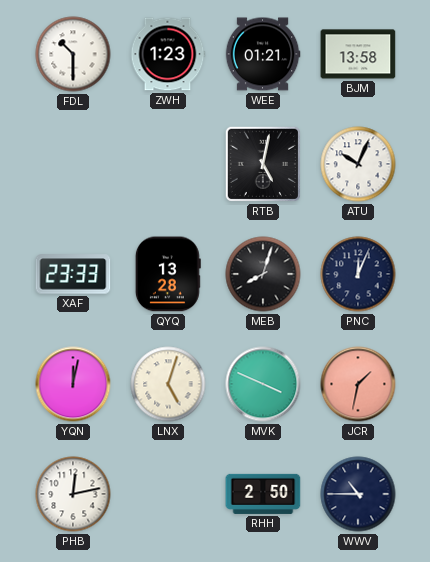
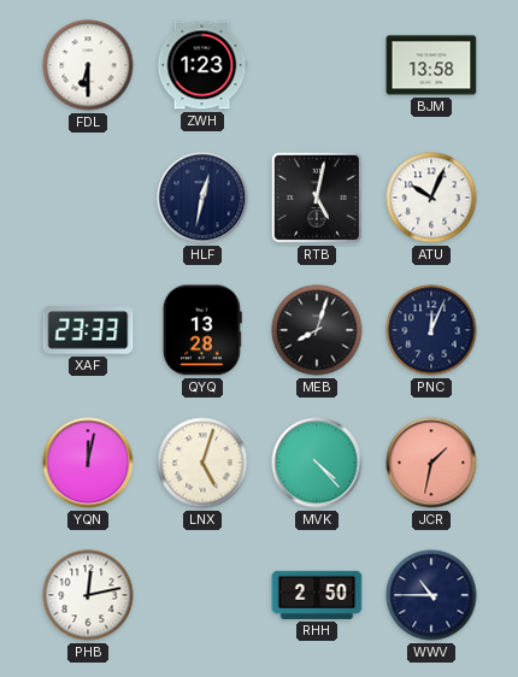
FDL: 10:30 -> 6:30
WEE: 01:21 -> none
HLF: none -> 12:32
MVK: 3:49 -> 4:23
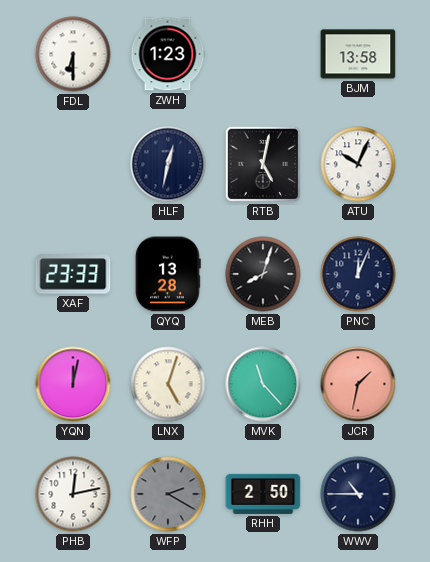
MVK: 4:23 -> 11:23
WFP: none -> 2:20
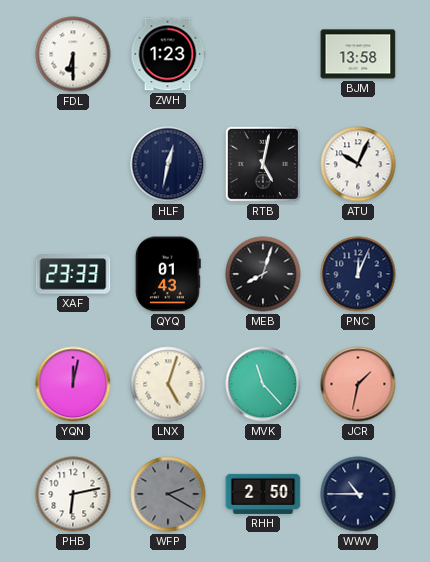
QYQ: 13:28 -> 01:43
PHB: 12:13 -> 6:13
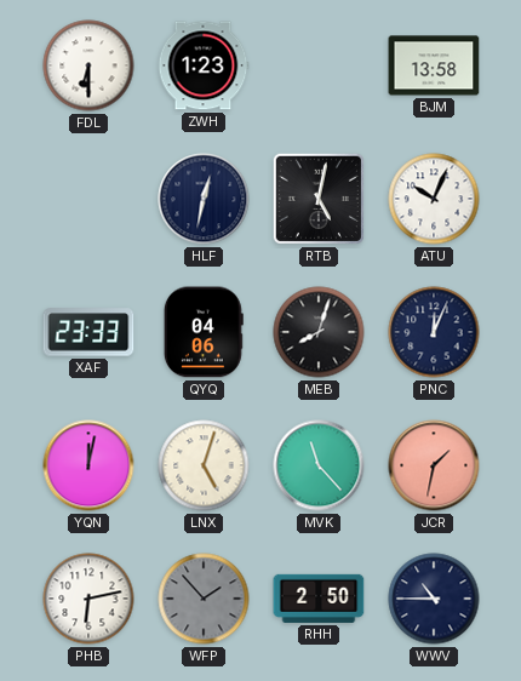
QYQ: 01:43 -> 04:06
WFP: 2:20 -> 1:53
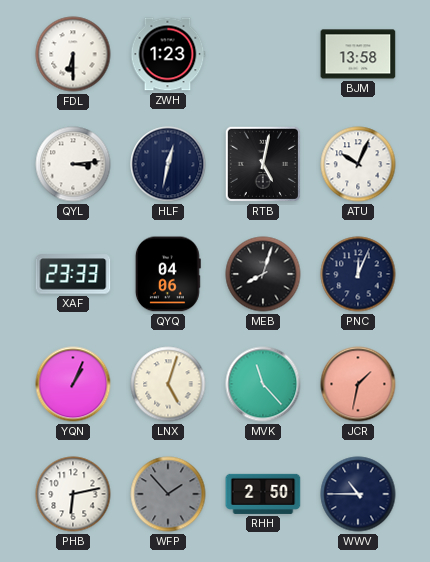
QYL: none -> 3:14
YQN: 12:02 -> 1:04
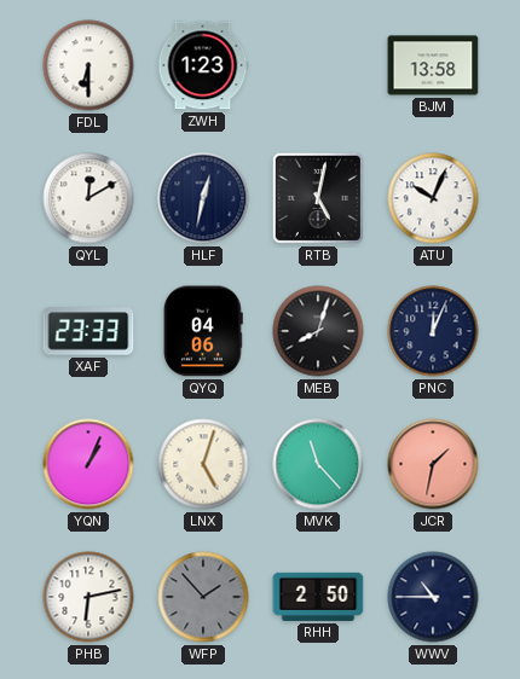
QYL: 3:14 -> 12:10
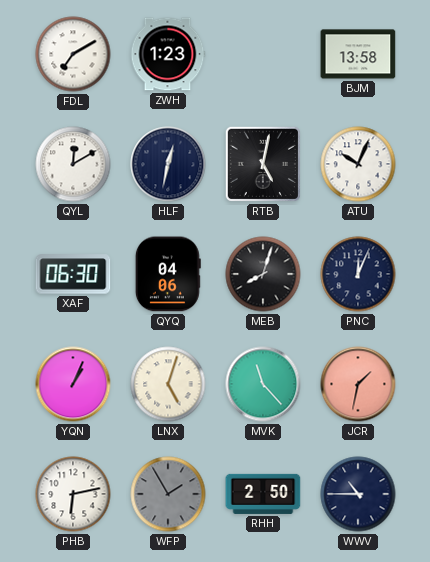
FDL: 6:30 -> 7:10
XAF: 23:33 -> 06:30
WFP: 1:53 -> 1:55
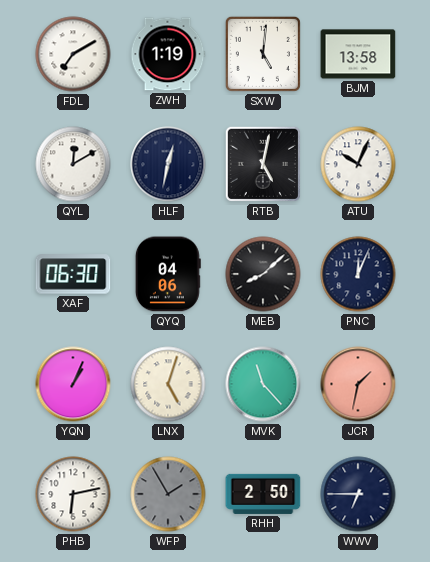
ZWH: 1:23 -> 1:19
SXW: none -> 5:01
MEB: 8:03 -> 8:08
WWV: 10:45 -> 6:45
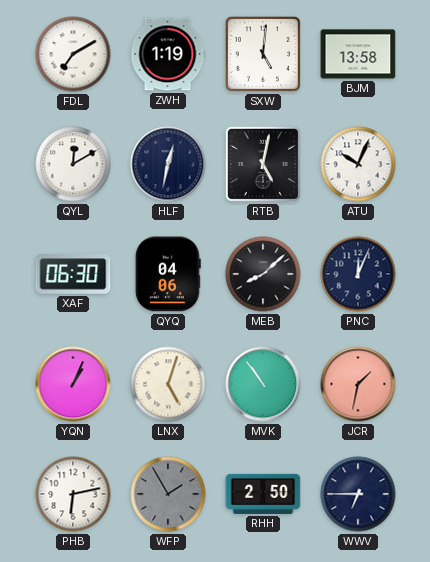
MVK: 11:23 -> 10:54
